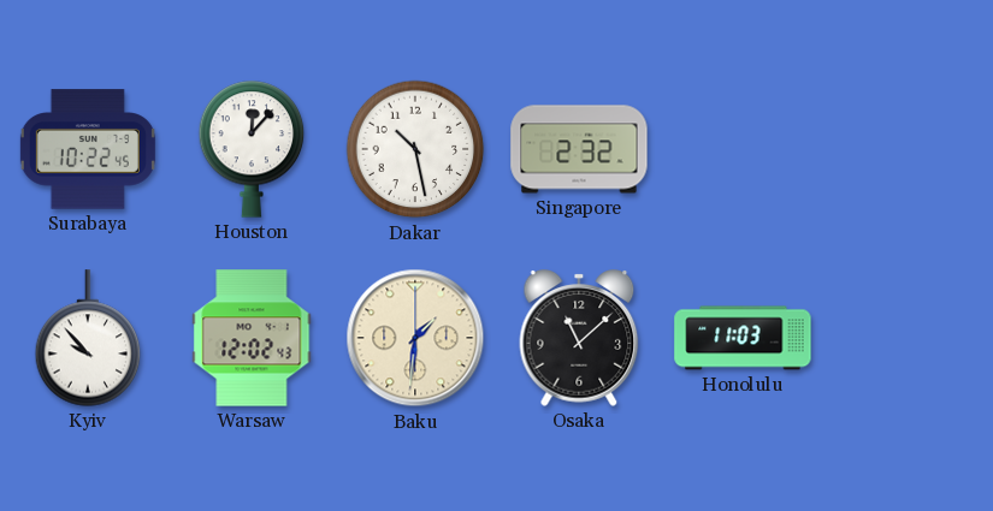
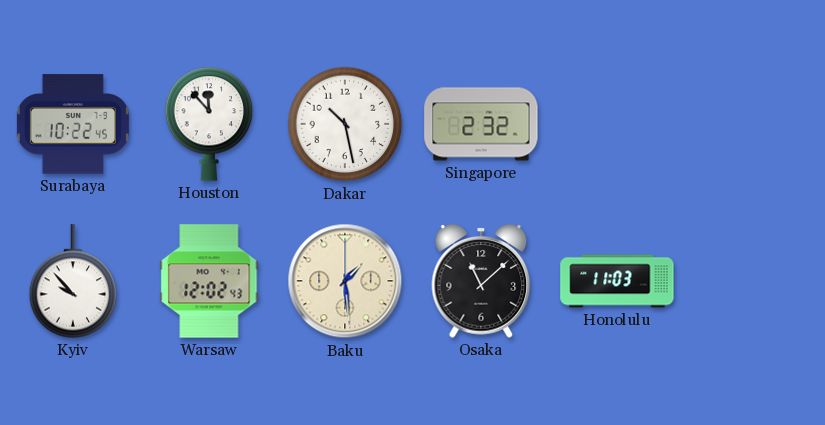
Houston: 12:07 -> 11:53
Baku: 1:31 -> 1:29
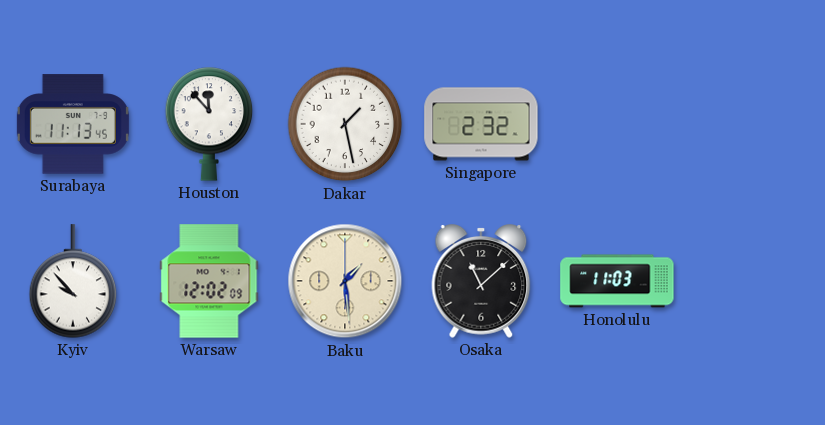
Surabaya: 10:22 -> 11:13
Dakar: 10:28 -> 1:28
Warsaw: 12:02:43 -> 12:02:09
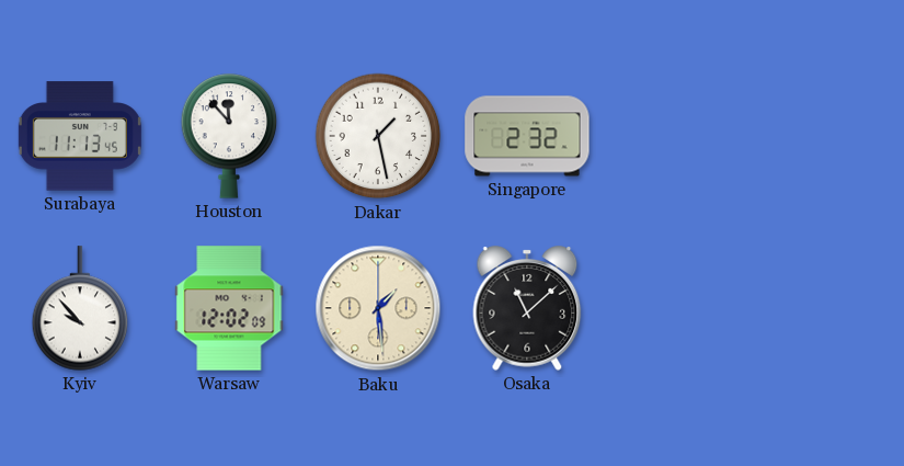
Honolulu: 11:03 -> none
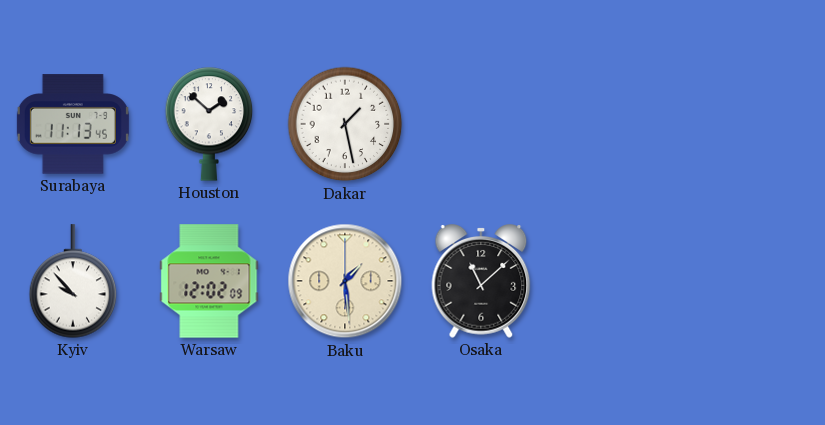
Houston: 11:53 -> 1:52
Singapore: 2:32 -> none
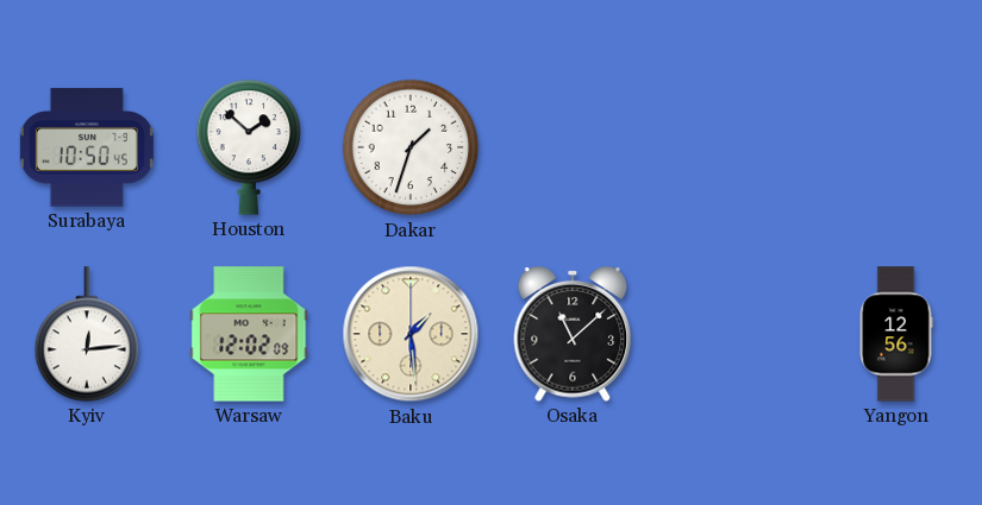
Surabaya: 11:13 -> 10:50
Dakar: 1:28 -> 1:33
Kyiv: 9:53 -> 12:14
Yangon: none -> 12:56
